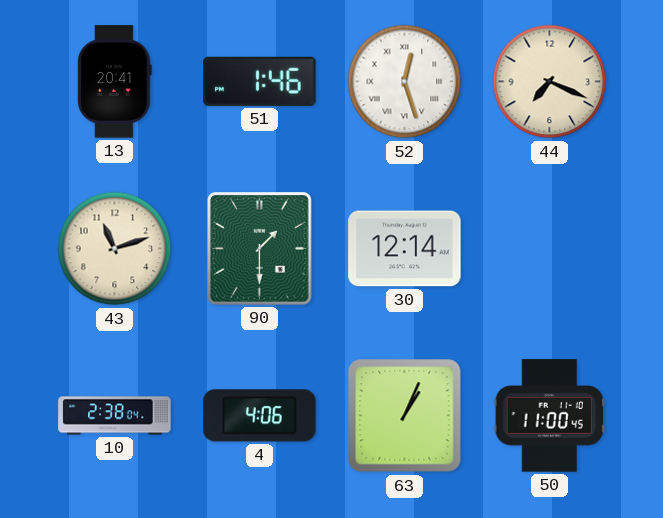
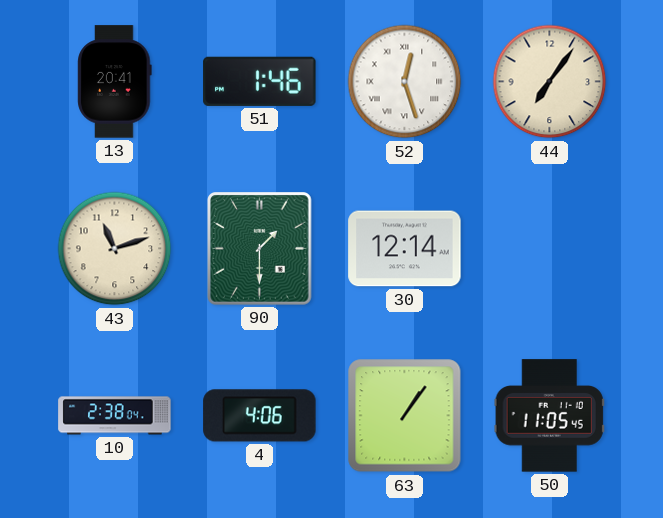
44: 7:19 -> 7:06
63: 1:04 -> 1:06
50: 11:00 -> 11:05
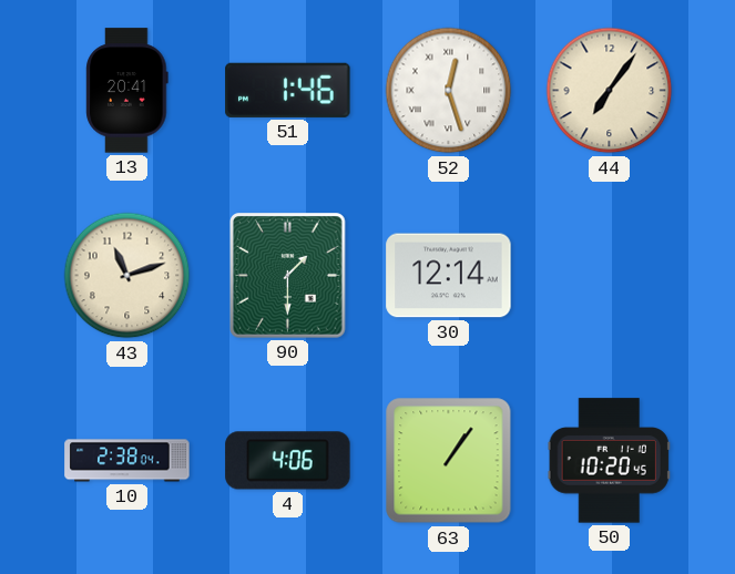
50: 11:05 -> 10:20
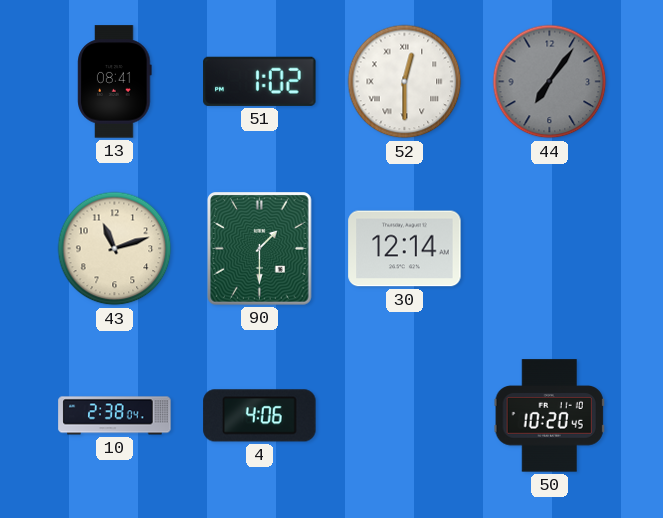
13: 20:41 -> 08:41
51: 1:46 -> 1:02
52: 12:27 -> 12:30
44 dial: cream -> grey
63: 1:06 -> none
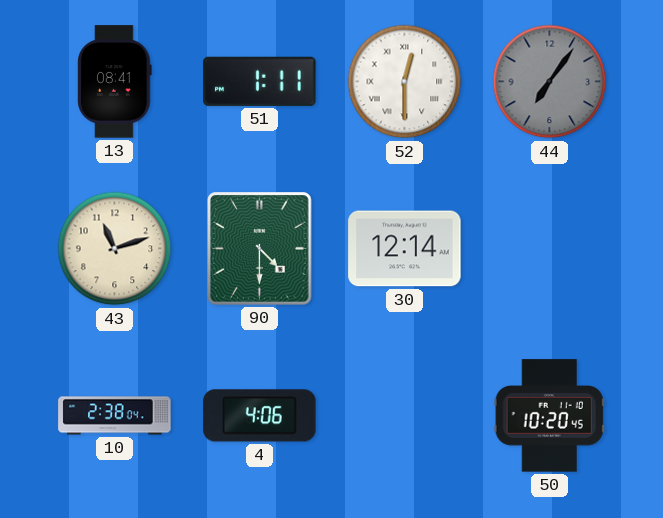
51: 1:02 -> 1:11
90: 1:30 -> 4:30
